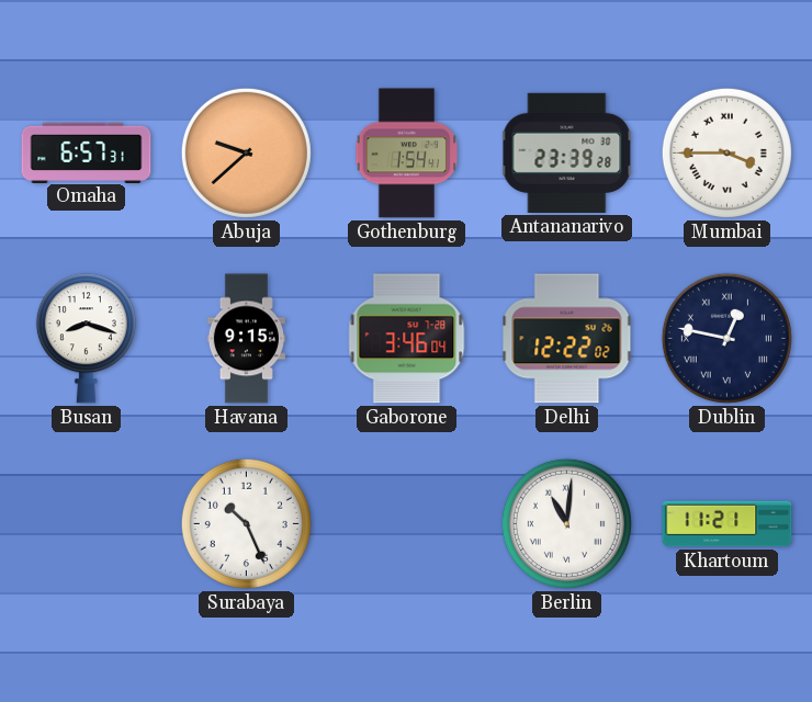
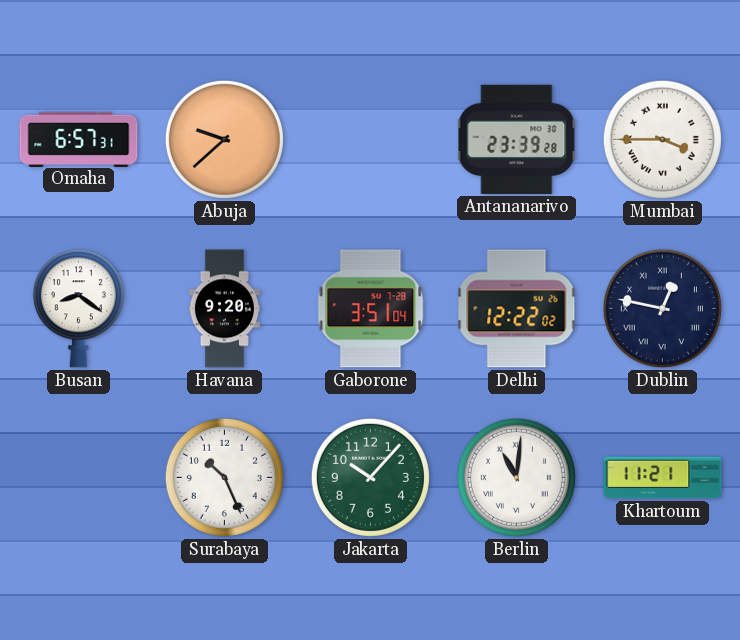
Gothenburg: 1:54 -> none
Busan: 8:18 -> 8:21
Havana: 9:15 -> 9:20
Gaborone: 3:46 -> 3:51
Jakarta: none -> 10:07
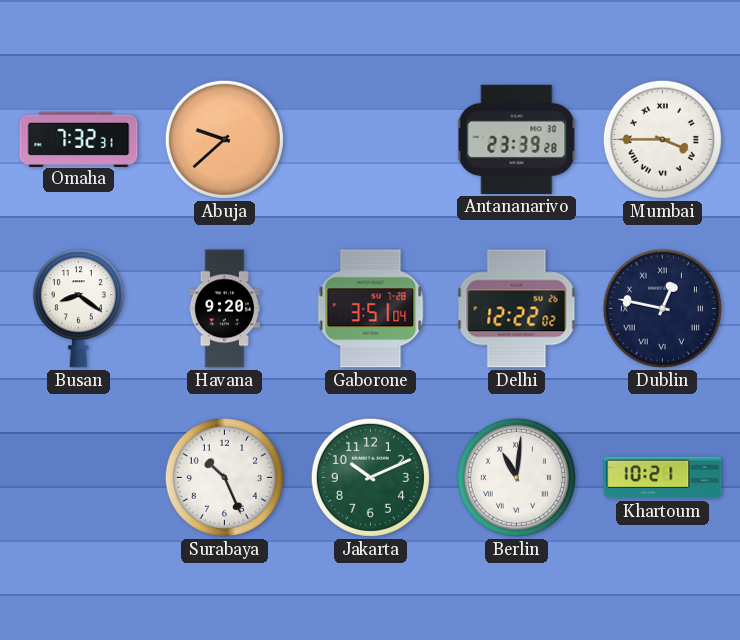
Omaha: 6:57 -> 7:32
Jakarta: 10:07 -> 10:11
Khartoum: 11:21 -> 10:21
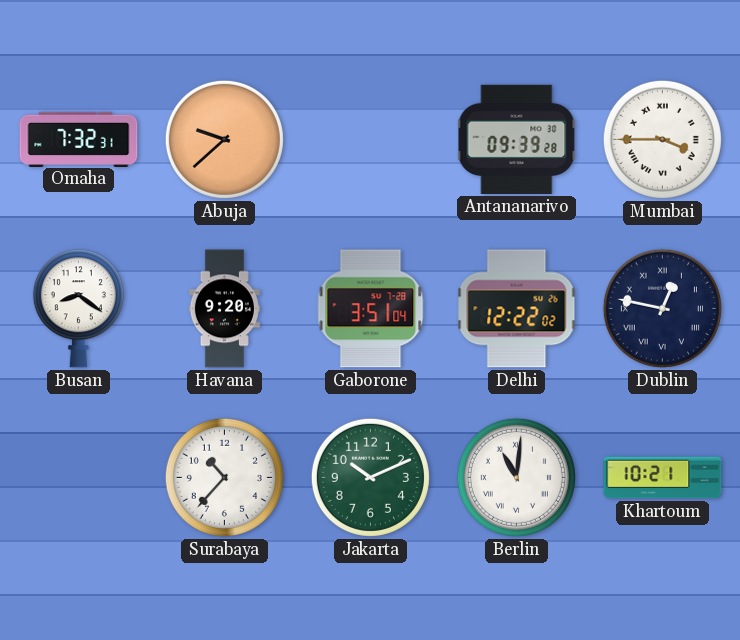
Antananarivo: 23:39 -> 09:39
Surabaya: 10:26 -> 10:37
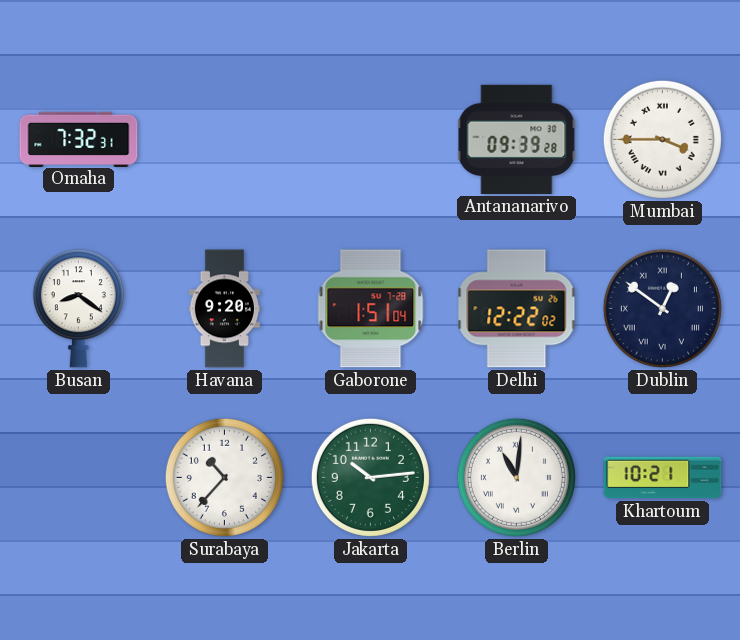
Abuja: 9:38 -> none
Gaborone: 3:51 -> 1:51
Dublin: 12:47 -> 12:51
Jakarta: 10:11 -> 10:14
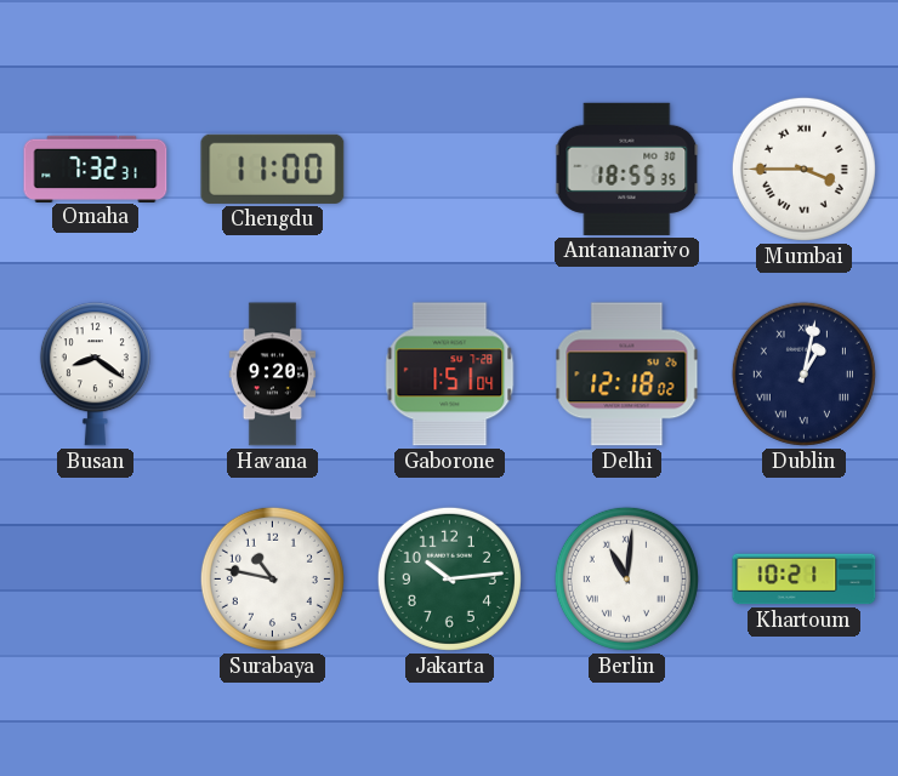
Chengdu: none -> 11:00
Antananarivo: 09:39 -> 18:55
Delhi: 12:22 -> 12:18
Dublin: 12:51 -> 1:02
Surabaya: 10:37 -> 10:47
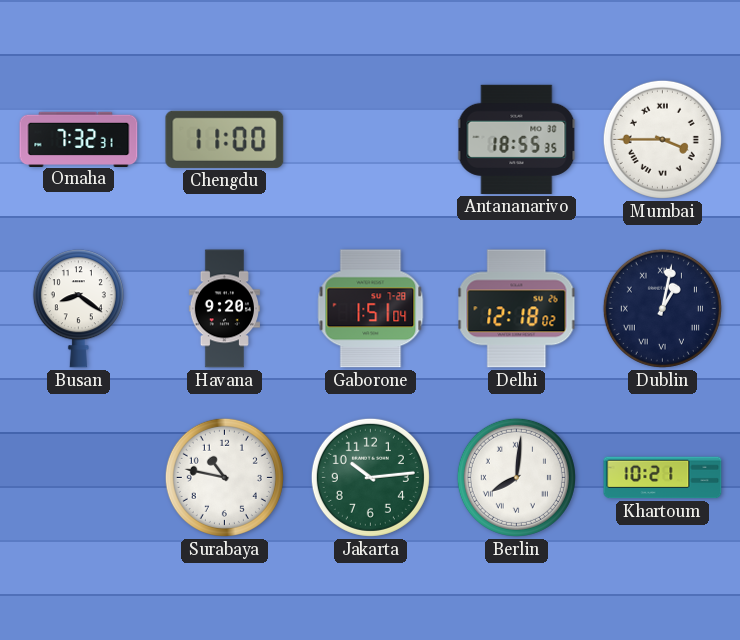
Berlin: 11:01 -> 8:01
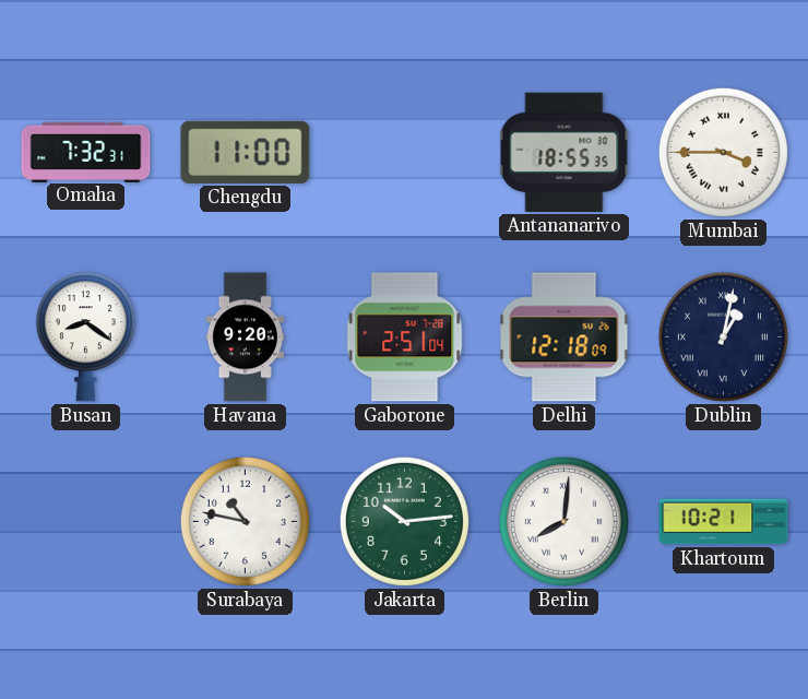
Gaborone: 1:51 -> 2:51
Delhi: 12:18:02 -> 12:18:09
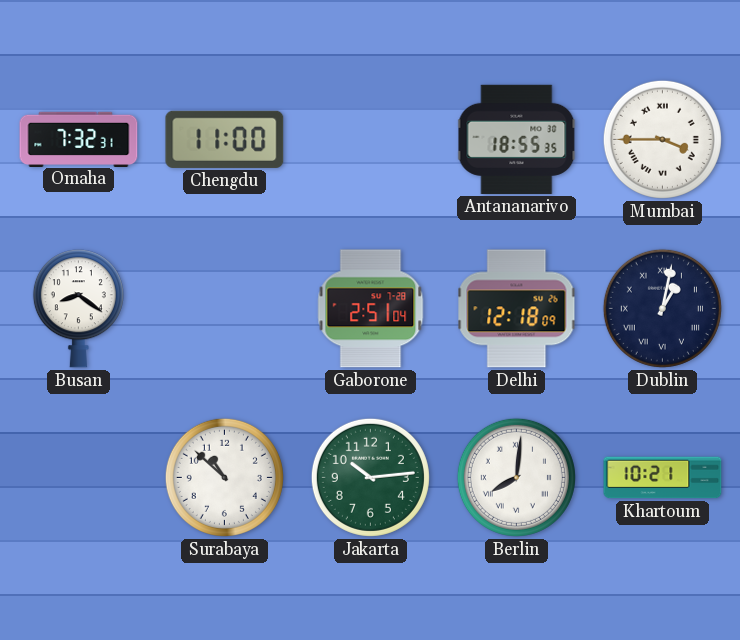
Havana: 9:20 -> none
Surabaya: 10:47 -> 10:52
